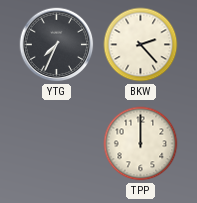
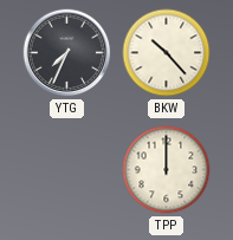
BKW: 2:23 -> 10:23
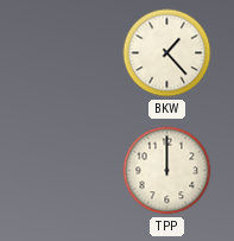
YTG: 7:34 -> none
BKW: 10:23 -> 1:23
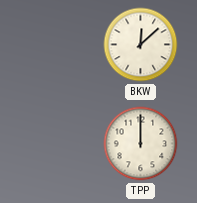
BKW: 1:23 -> 12:08
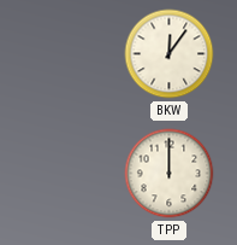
BKW: 12:08 -> 12:06
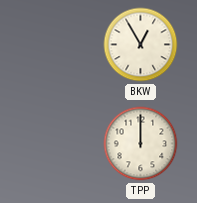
BKW: 12:06 -> 12:55
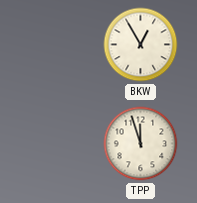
TPP: 12:00 -> 11:57
